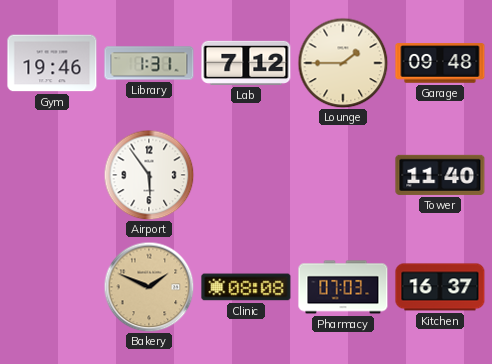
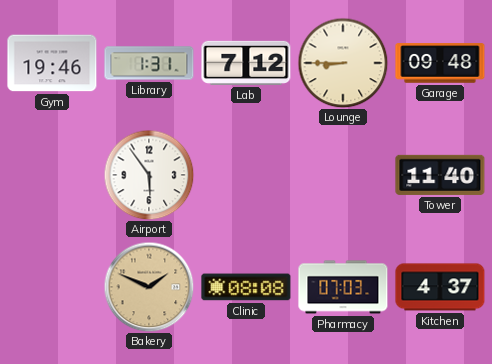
Lounge: 1:45 -> 8:45
Kitchen: 16:37 -> 4:37
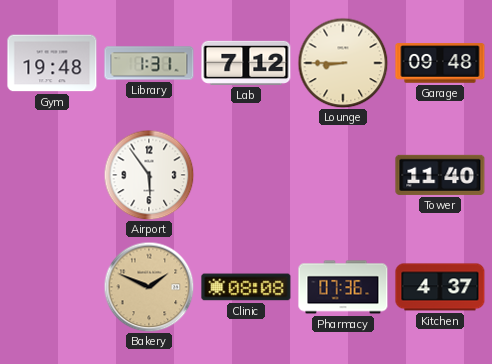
Gym: 19:46 -> 19:48
Pharmacy: 07:03 -> 07:36
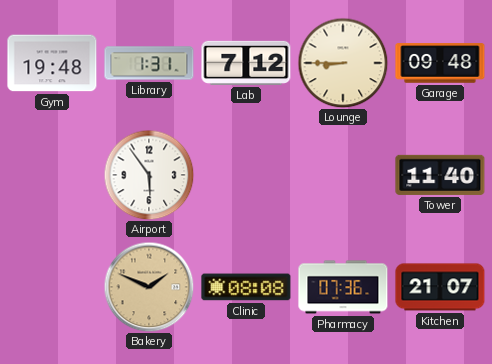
Kitchen: 4:37 -> 21:07
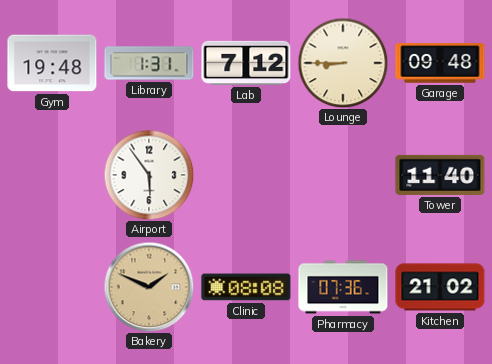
Kitchen: 21:07 -> 21:02
